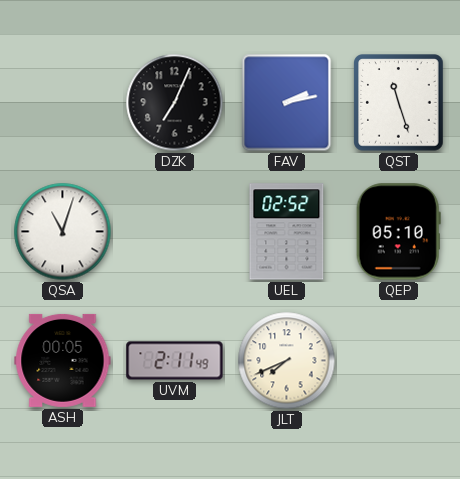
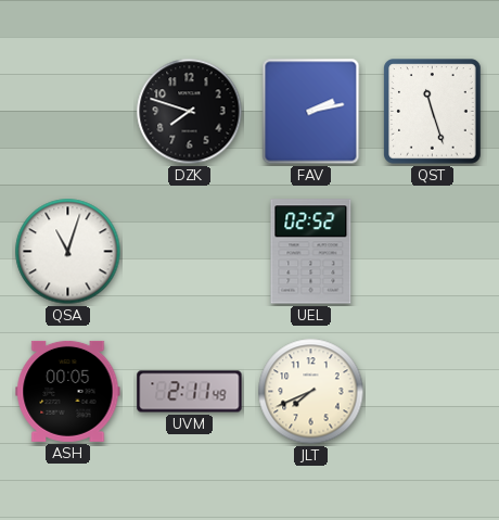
DZK: 7:04 -> 7:48
QEP: 05:10 -> none
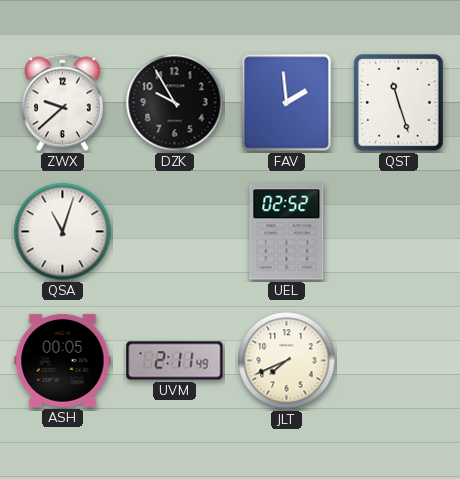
ZWX: none -> 9:38
DZK: 7:48 -> 9:55
FAV: 2:13 -> 1:59
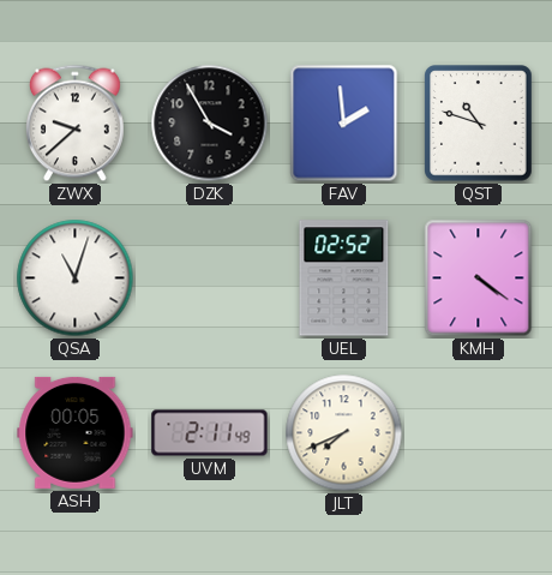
DZK: 9:55 -> 3:55
QST: 11:27 -> 10:48
KMH: none -> 4:21
